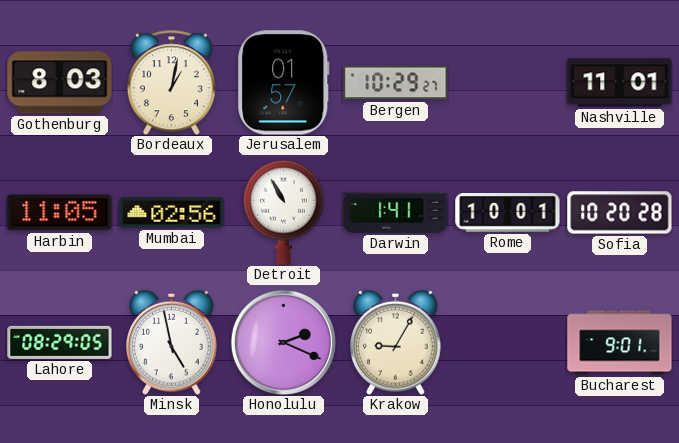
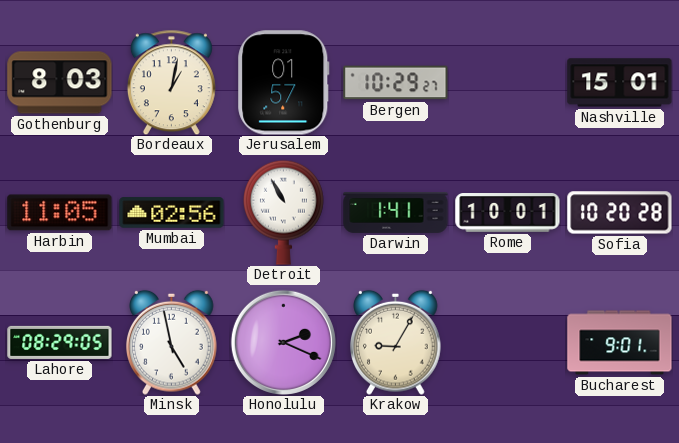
Nashville: 11:01 -> 15:01
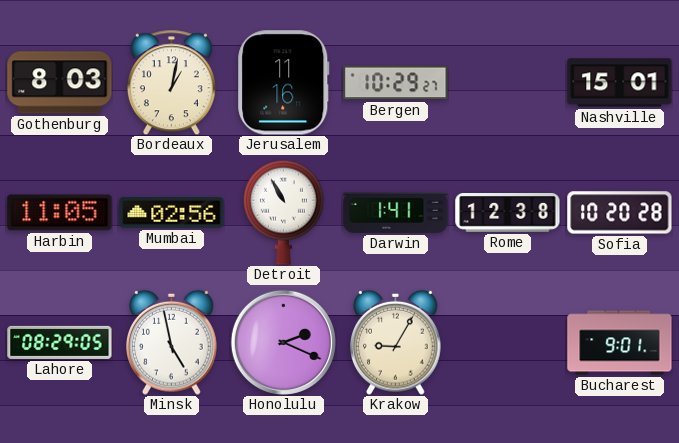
Jerusalem: 01:57 -> 11:16
Rome: 10:01 -> 12:38
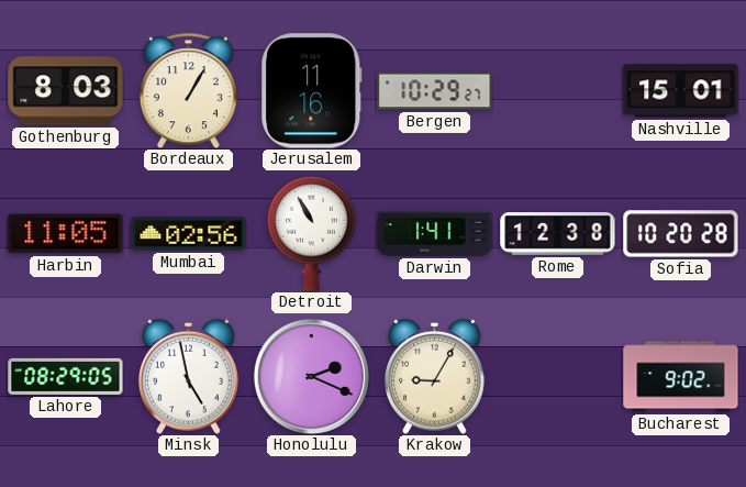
Bordeaux: 1:02 -> 1:05
Bucharest: 9:01 -> 9:02
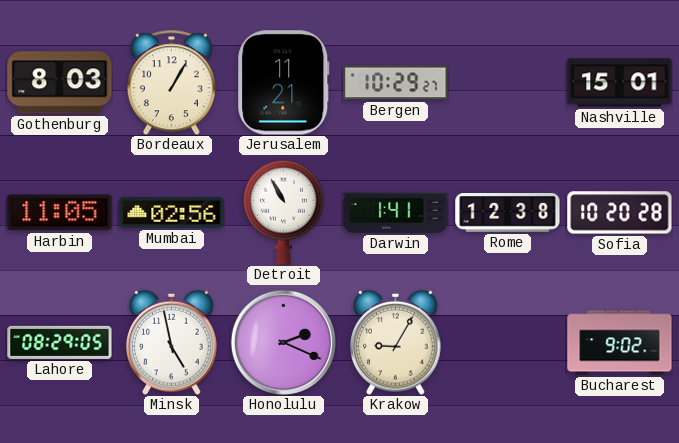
Jerusalem: 11:16 -> 11:21
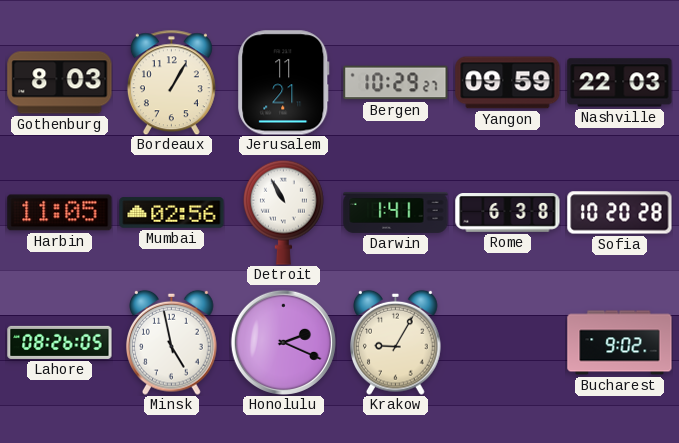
Yangon: none -> 09:59
Nashville: 15:01 -> 22:03
Rome: 12:38 -> 6:38
Lahore: 08:29 -> 08:26
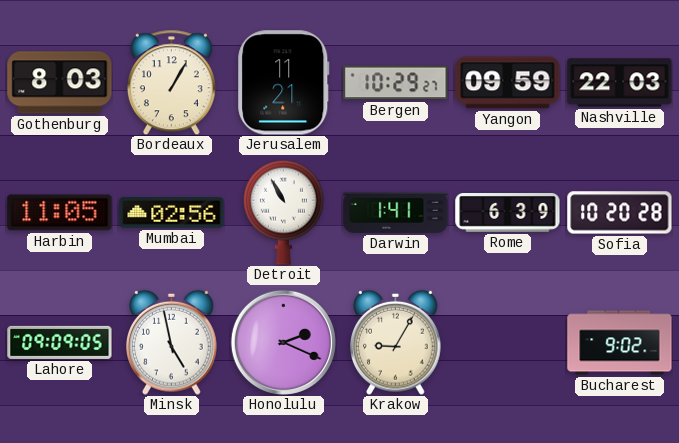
Rome: 6:38 -> 6:39
Lahore: 08:26 -> 09:09
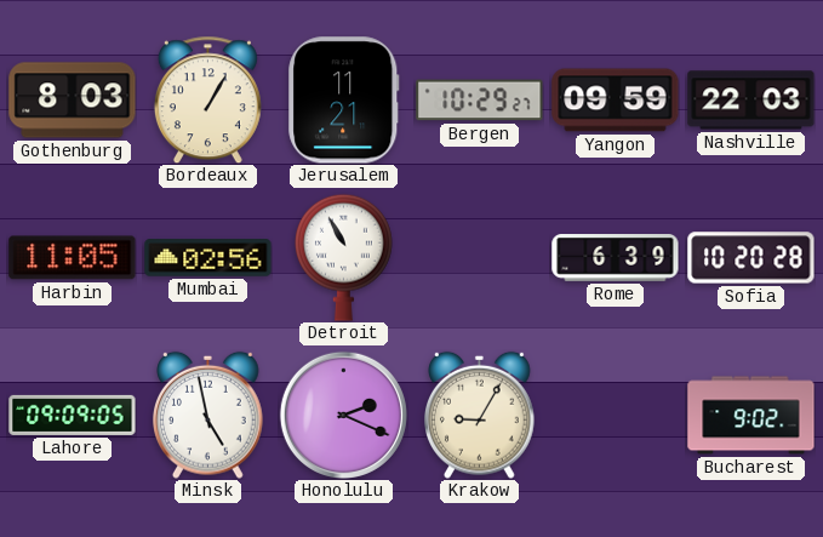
Darwin: 1:41 -> none
